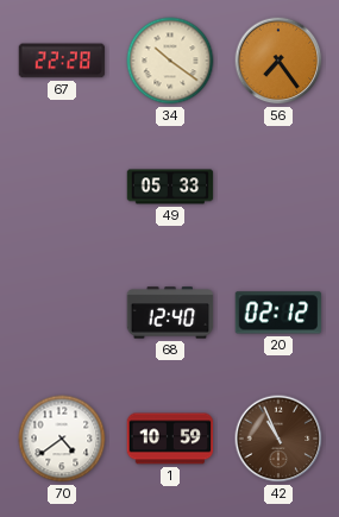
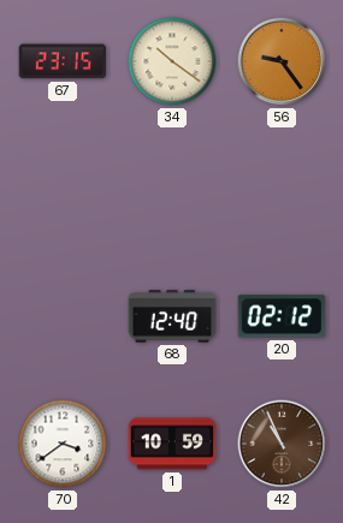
67: 22:28 -> 23:15
56: 7:24 -> 9:24
49: 05:33 -> none
70: 4:39 -> 3:39
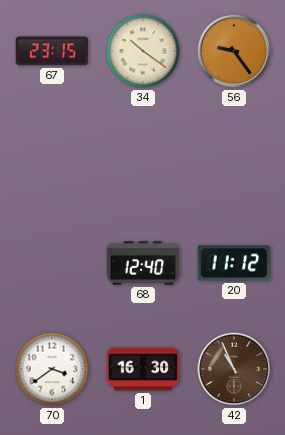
20: 02:12 -> 11:12
1: 10:59 -> 16:30
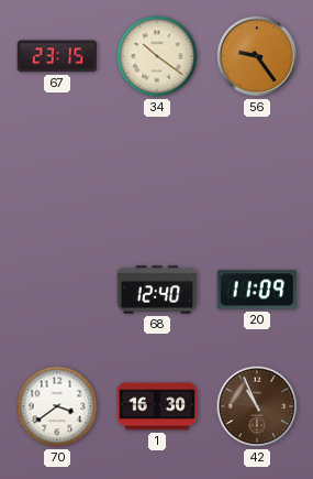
20: 11:12 -> 11:09
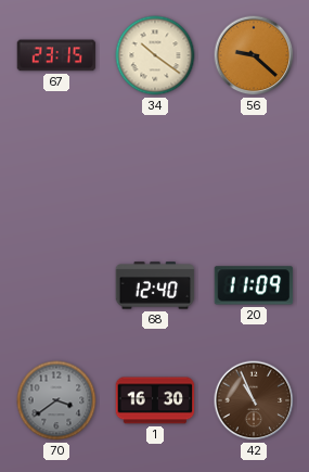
56: 9:24 -> 9:22
70 dial: white -> grey
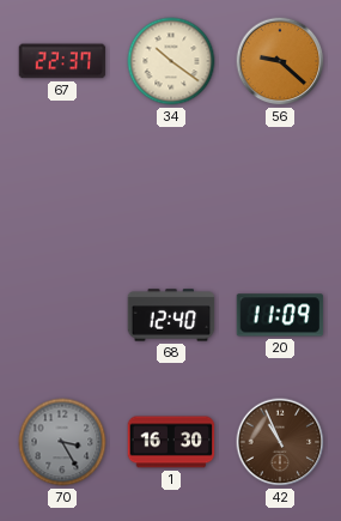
67: 23:15 -> 22:37
70: 3:39 -> 3:25
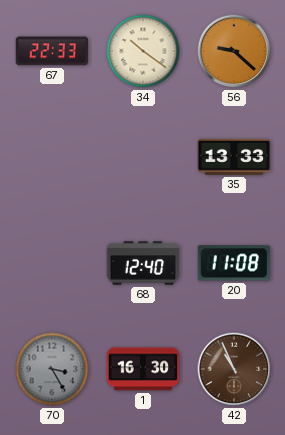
67: 22:37 -> 22:33
35: none -> 13:33
20: 11:09 -> 11:08
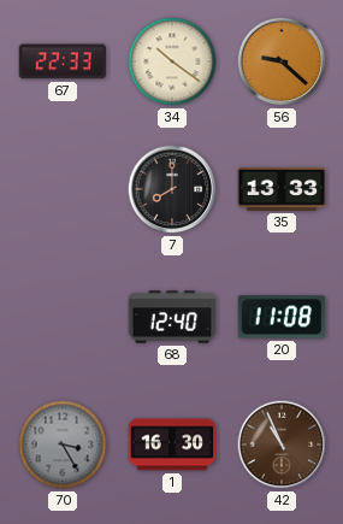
7: none -> 8:00
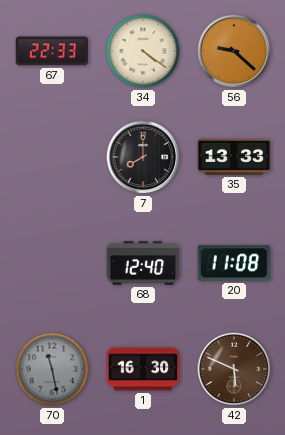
34: 10:21 -> 4:21
70: 3:25 -> 11:28
42: 10:56 -> 5:49
